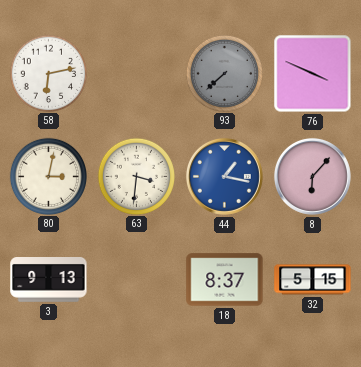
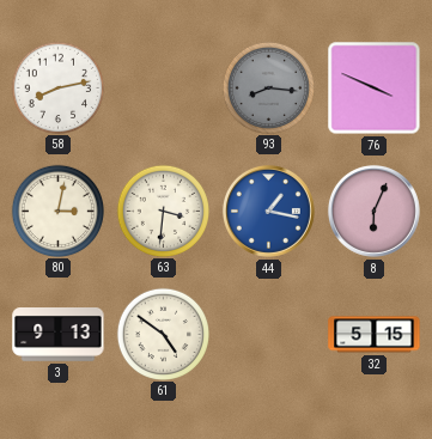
58: 6:13 -> 8:13
93: 7:38 -> 8:16
8: 6:07 -> 6:04
61: none -> 4:51
18: 8:37 -> none
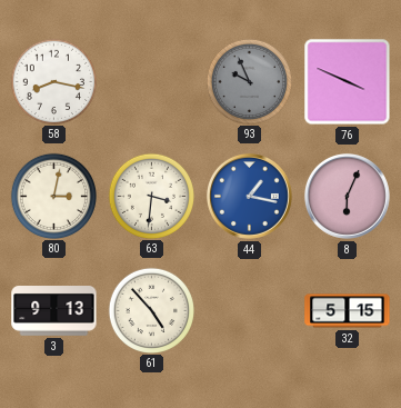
58: 8:13 -> 8:17
93: 8:16 -> 9:56
61: 4:51 -> 4:53
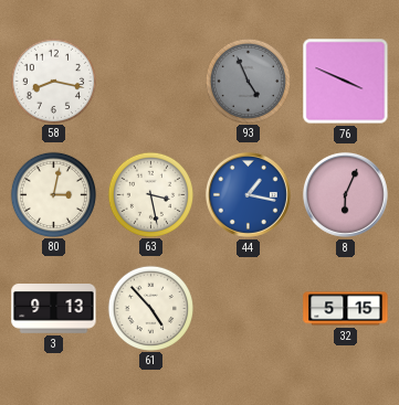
93: 9:56 -> 4:56
63: 3:31 -> 3:28
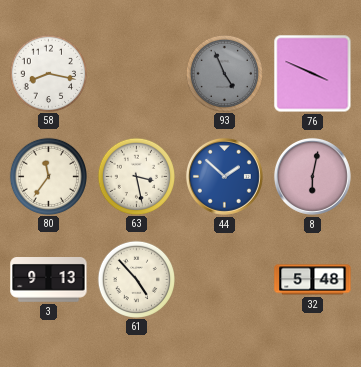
80: 3:02 -> 11:36
44: 1:17 -> 1:52
8: 6:04 -> 6:02
32: 5:15 -> 5:48
